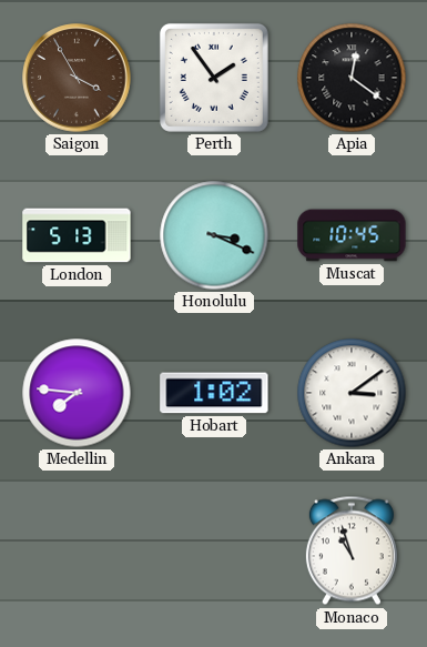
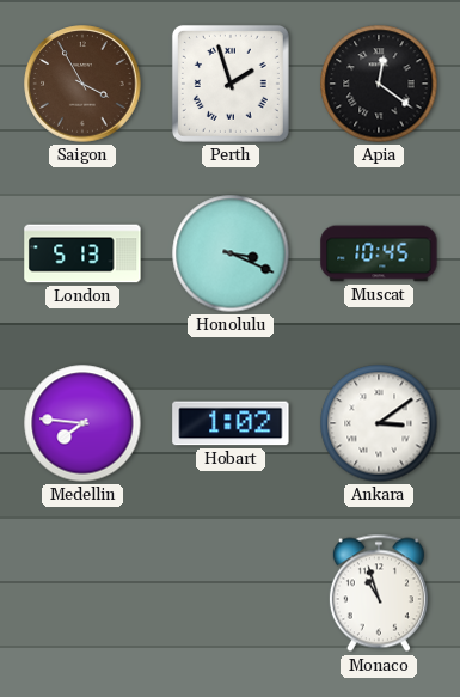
Perth: 1:54 -> 1:57
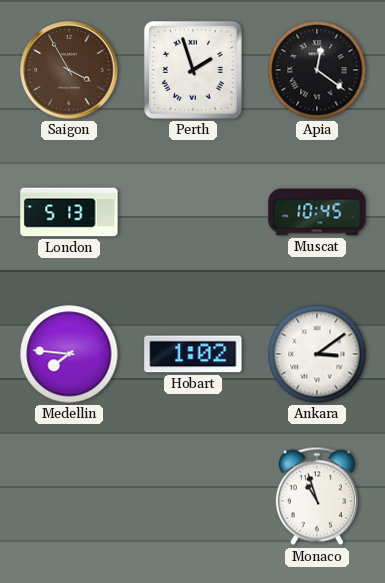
Honolulu: 3:19 -> none
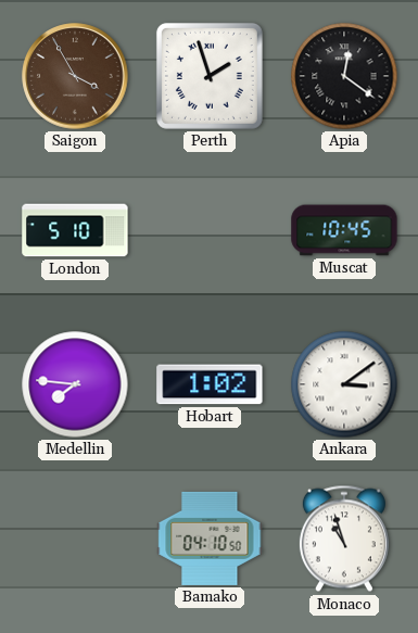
London: 5:13 -> 5:10
Bamako: none -> 04:10
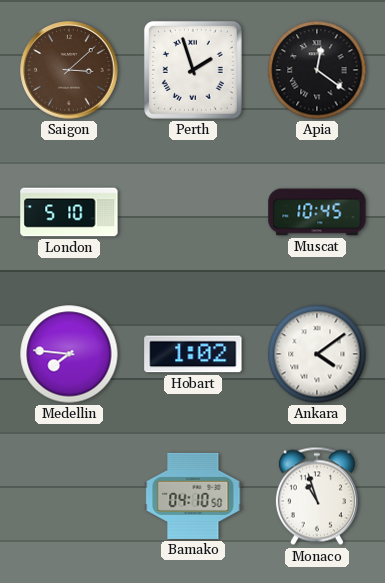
Saigon: 3:55 -> 3:08
Ankara: 3:09 -> 4:09
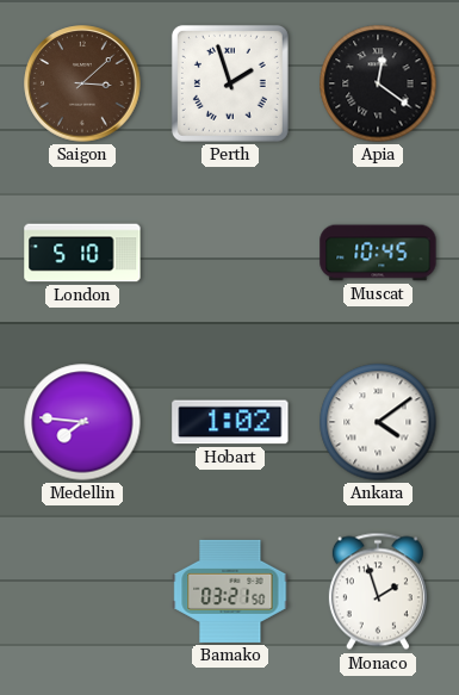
Bamako: 04:10 -> 03:21
Monaco: 10:57 -> 1:57
